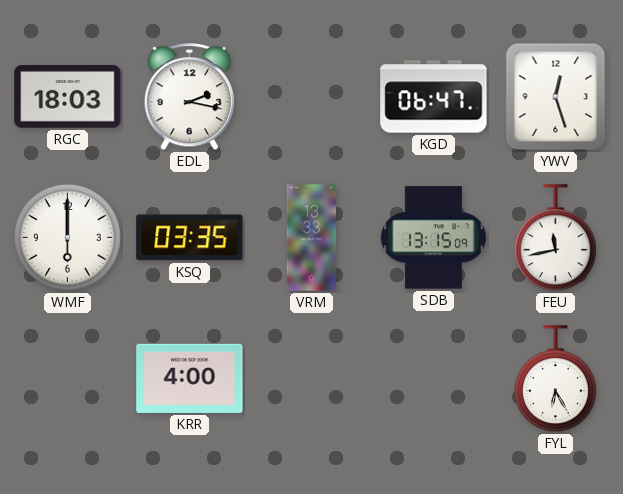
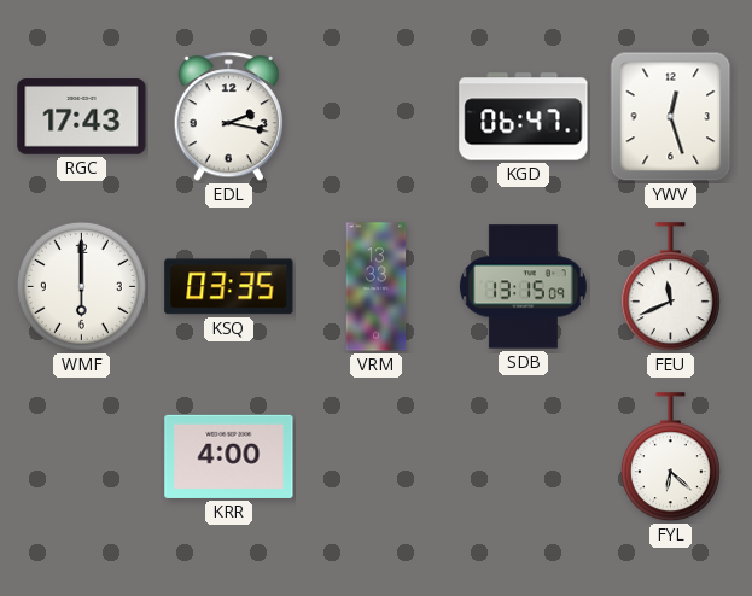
RGC: 18:03 -> 17:43
FEU: 11:43 -> 11:41
FYL: 6:25 -> 6:22
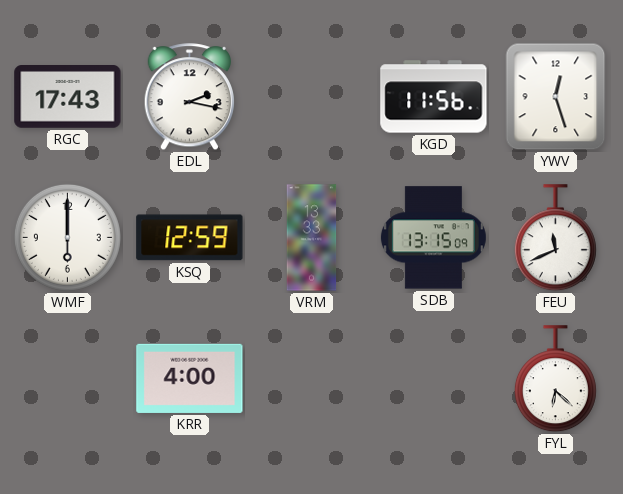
KGD: 06:47 -> 11:56
KSQ: 03:35 -> 12:59
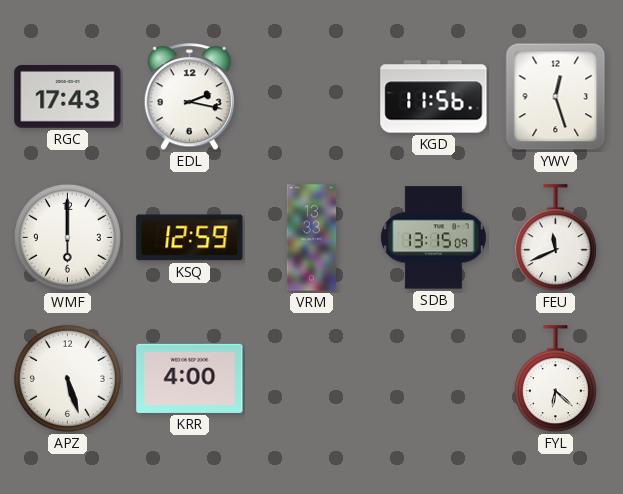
APZ: none -> 5:27
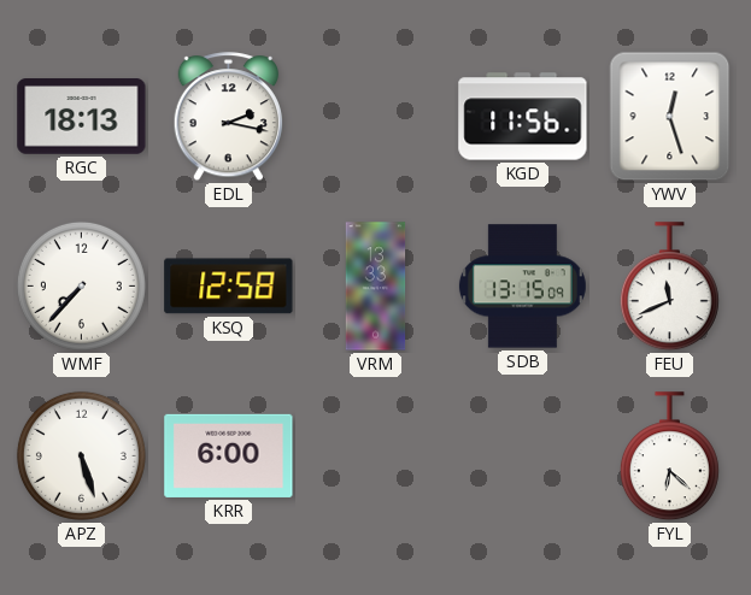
RGC: 17:43 -> 18:13
WMF: 6:00 -> 7:37
KSQ: 12:59 -> 12:58
KRR: 4:00 -> 6:00
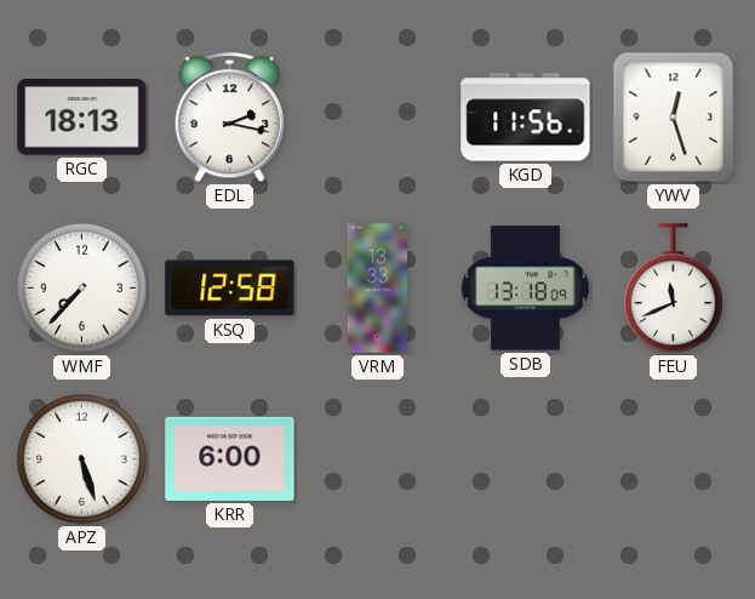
SDB: 13:15 -> 13:18
FYL: 6:22 -> none
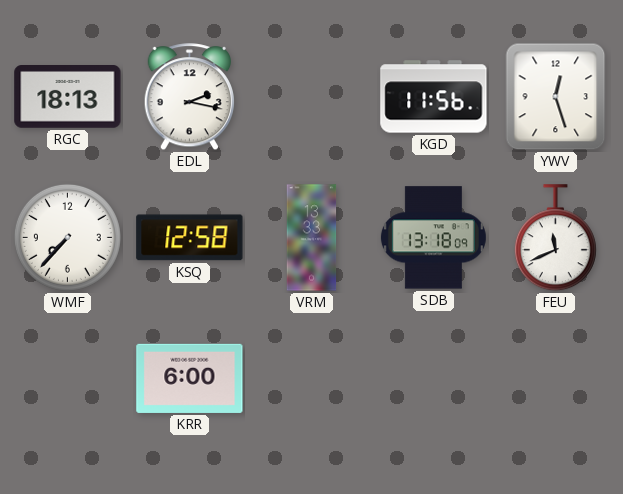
APZ: 5:27 -> none
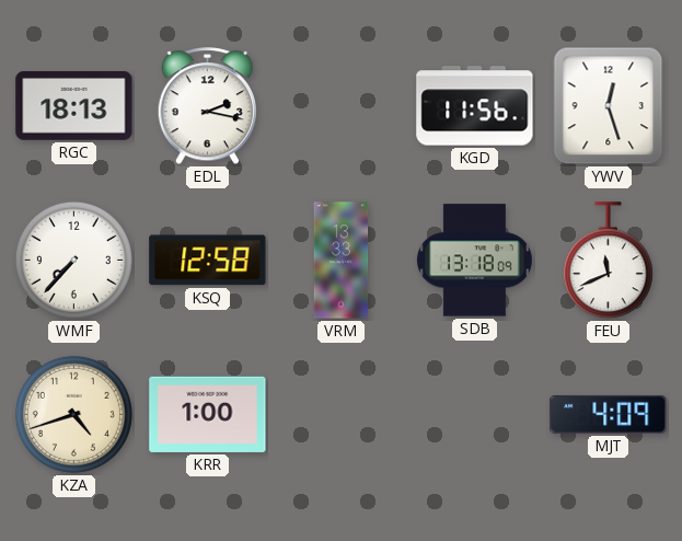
KZA: none -> 4:42
KRR: 6:00 -> 1:00
MJT: none -> 4:09
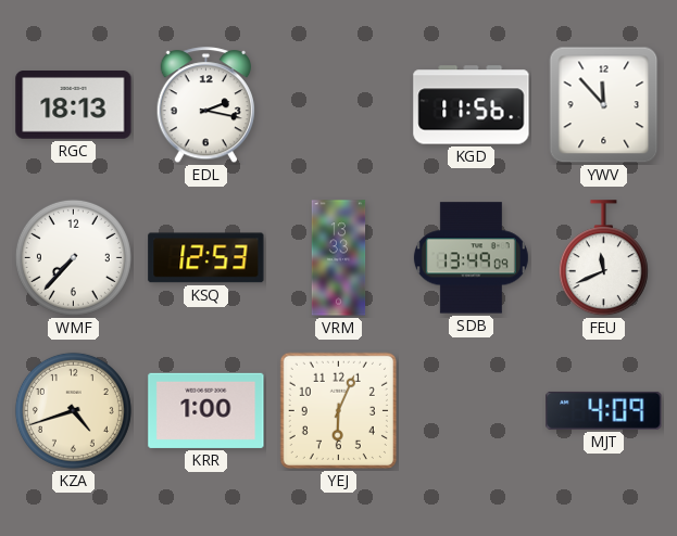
YWV: 12:27 -> 11:53
KSQ: 12:58 -> 12:53
SDB: 13:18 -> 13:49
YEJ: none -> 6:04
